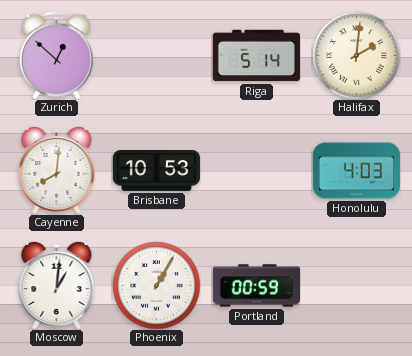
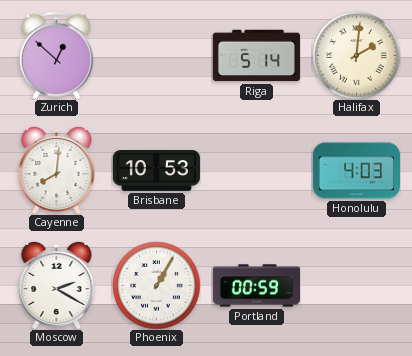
Moscow: 1:01 -> 2:20
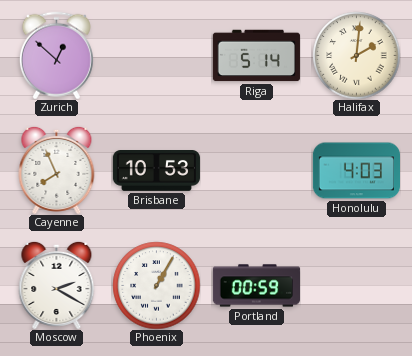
Cayenne: 8:01 -> 7:56
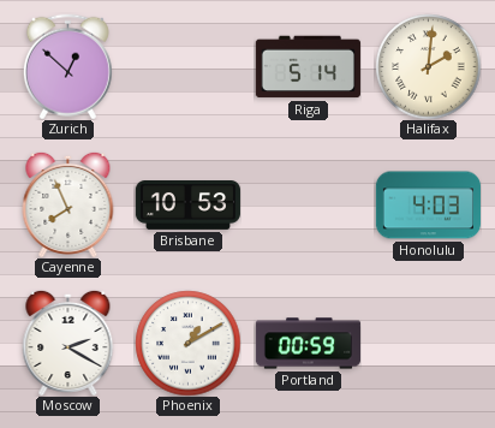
Phoenix: 1:05 -> 1:10
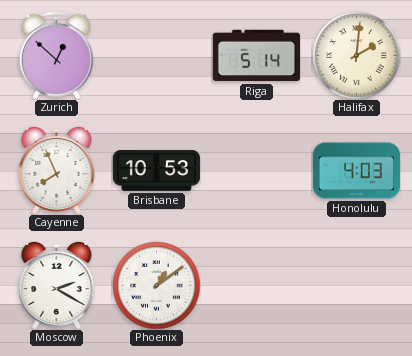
Phoenix: 1:10 -> 1:09
Portland: 00:59 -> none
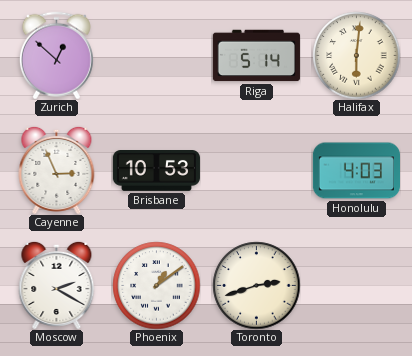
Halifax: 2:01 -> 6:01
Cayenne: 7:56 -> 2:56
Toronto: none -> 2:42
